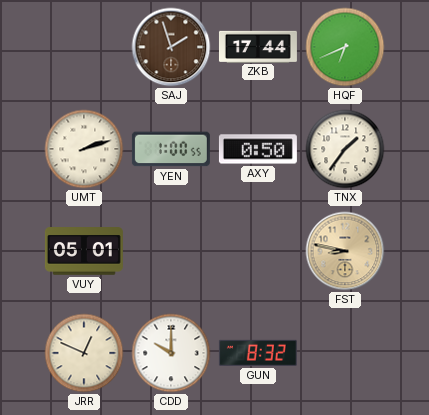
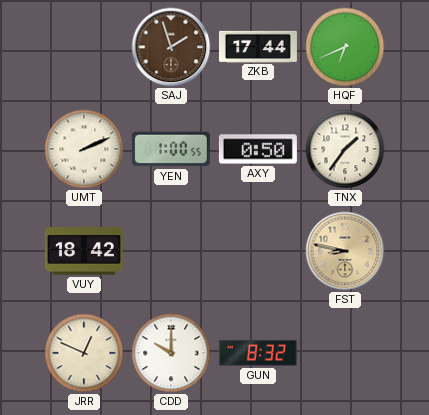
UMT: 2:12 -> 2:11
VUY: 05:01 -> 18:42
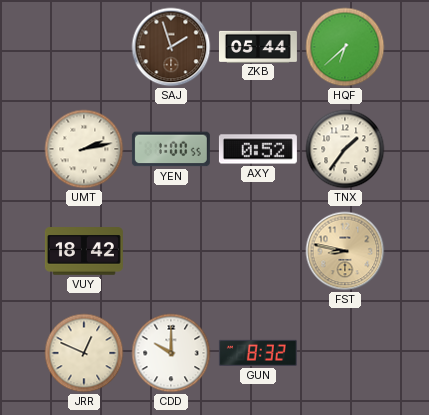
ZKB: 17:44 -> 05:44
HQF: 6:41 -> 6:38
UMT: 2:11 -> 2:13
AXY: 0:50 -> 0:52
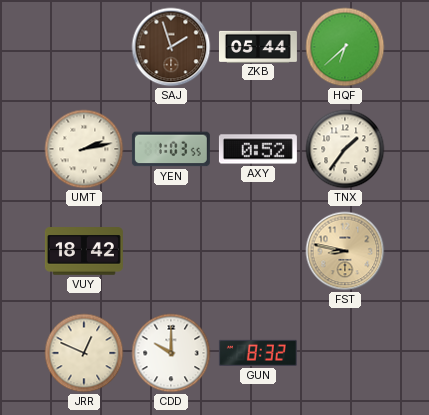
YEN: 1:00 -> 1:03
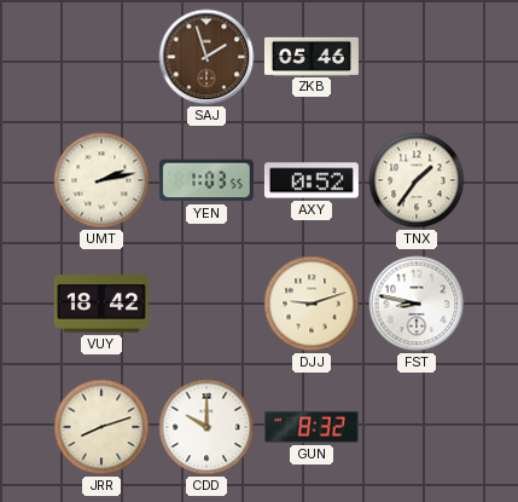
ZKB: 05:44 -> 05:46
HQF: 6:38 -> none
DJJ: none -> 9:12
FST dial: champagne -> white
JRR: 12:49 -> 8:12
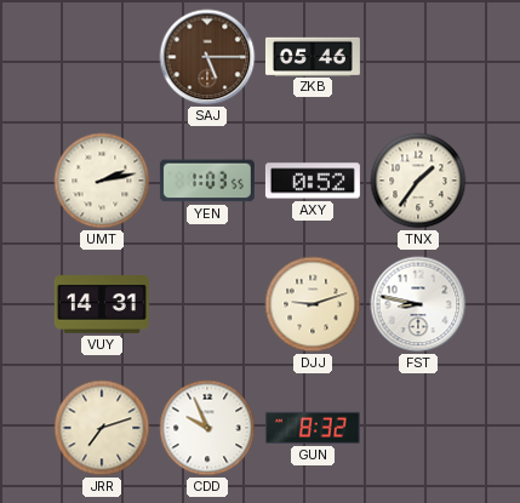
SAJ: 1:57 -> 5:15
VUY: 18:42 -> 14:31
JRR: 8:12 -> 7:12
CDD: 10:00 -> 9:56
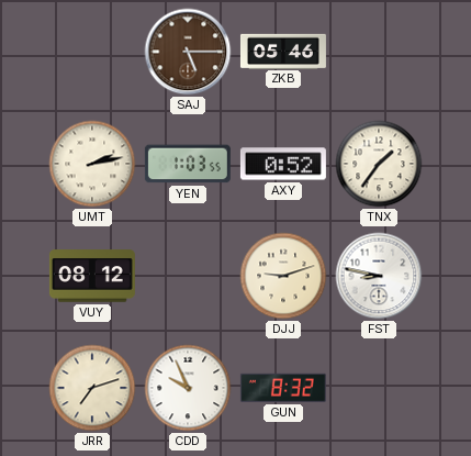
VUY: 14:31 -> 08:12
